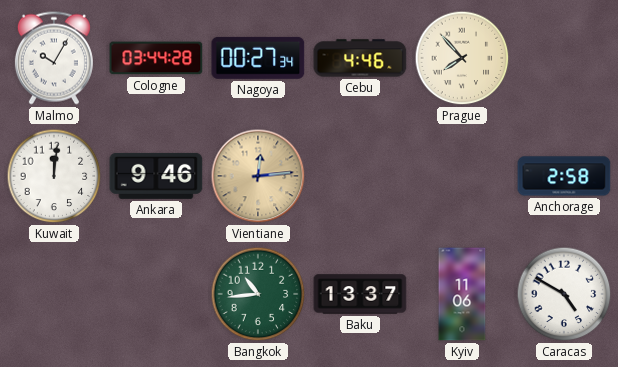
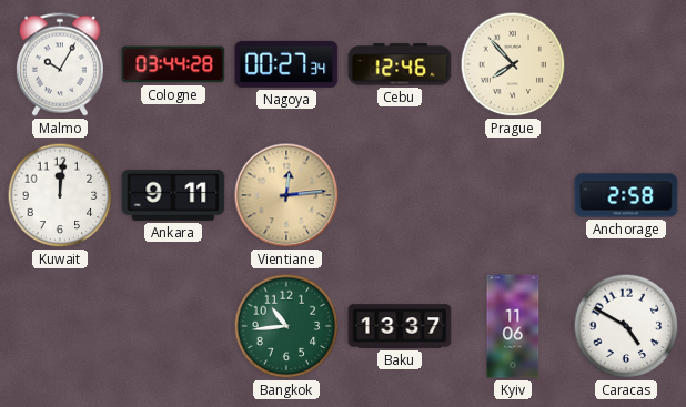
Cebu: 4:46 -> 12:46
Ankara: 9:46 -> 9:11
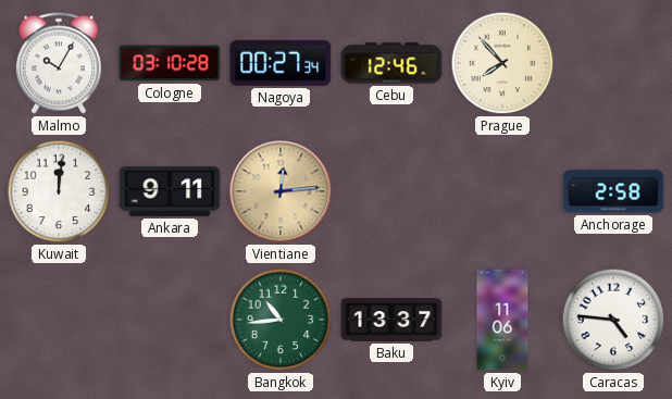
Cologne: 03:44 -> 03:10
Caracas: 4:50 -> 4:46
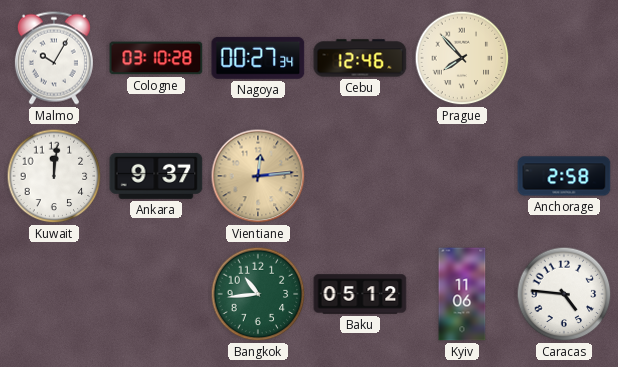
Ankara: 9:11 -> 9:37
Baku: 13:37 -> 05:12
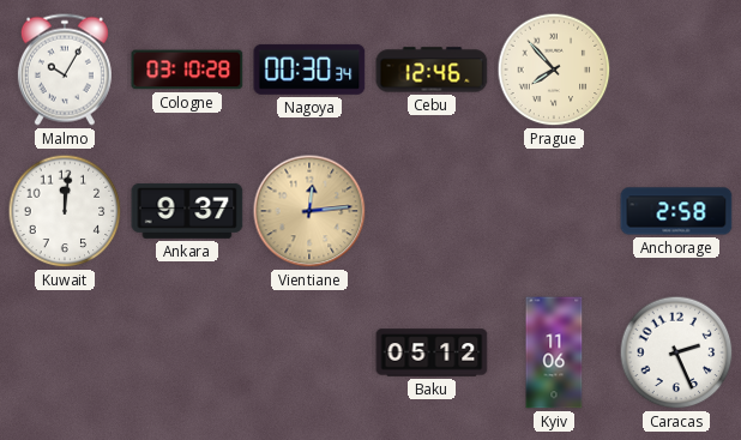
Nagoya: 00:27 -> 00:30
Bangkok: 10:44 -> none
Caracas: 4:46 -> 2:26
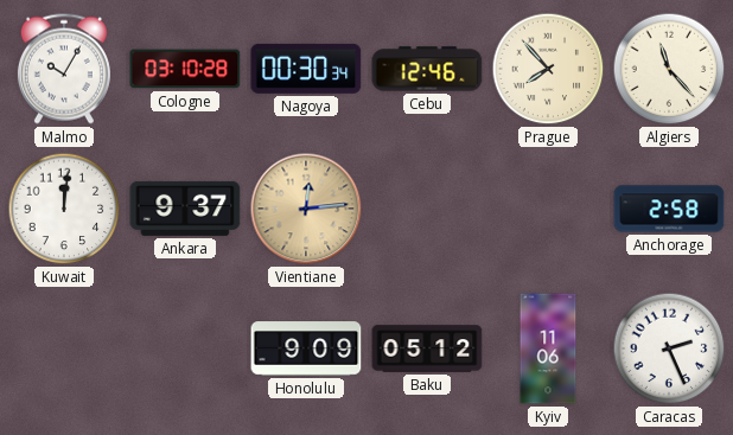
Algiers: none -> 11:23
Honolulu: none -> 9:09
